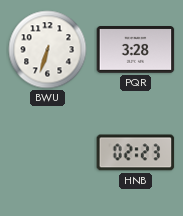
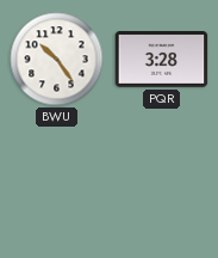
BWU: 6:33 -> 10:24
HNB: 02:23 -> none
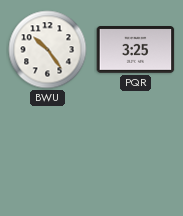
PQR: 3:28 -> 3:25
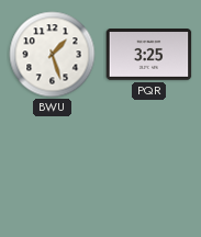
BWU: 10:24 -> 1:27
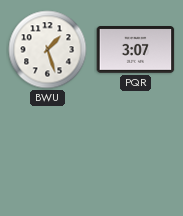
PQR: 3:25 -> 3:07
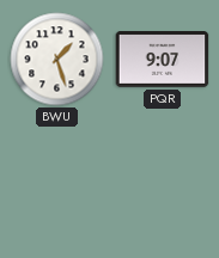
PQR: 3:07 -> 9:07
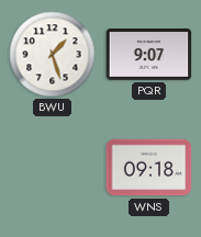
WNS: none -> 09:18
